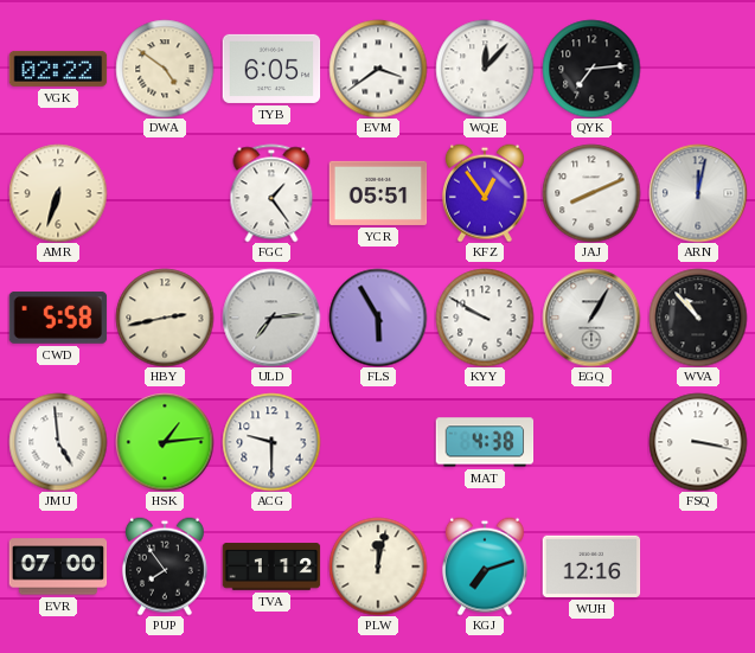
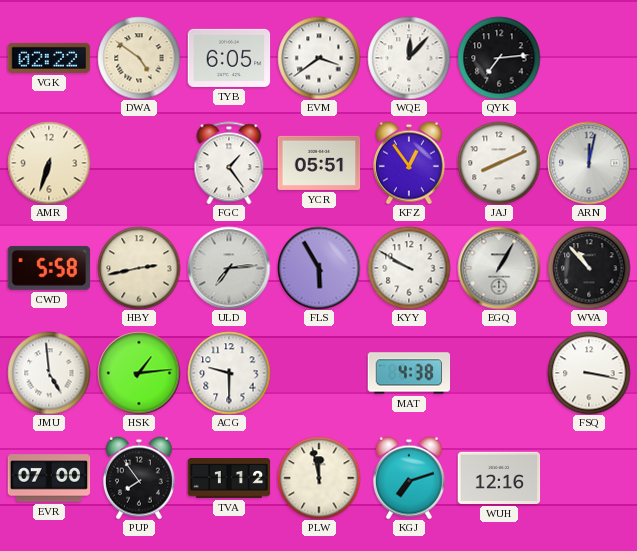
PLW: 12:02 -> 11:58
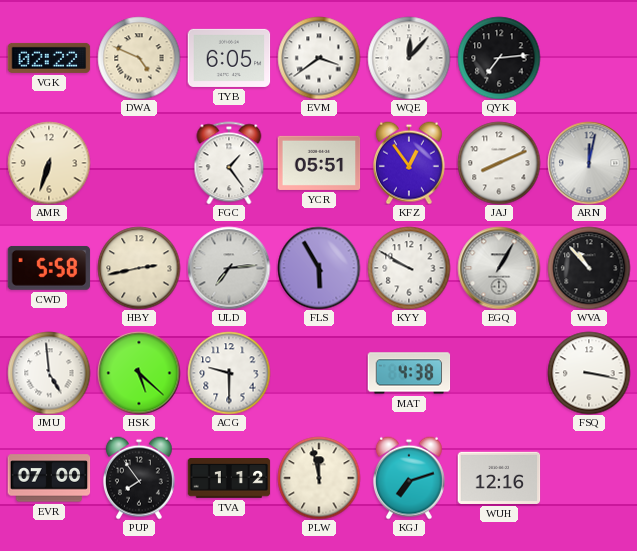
DWA: 4:51 -> 4:49
HSK: 1:14 -> 5:22
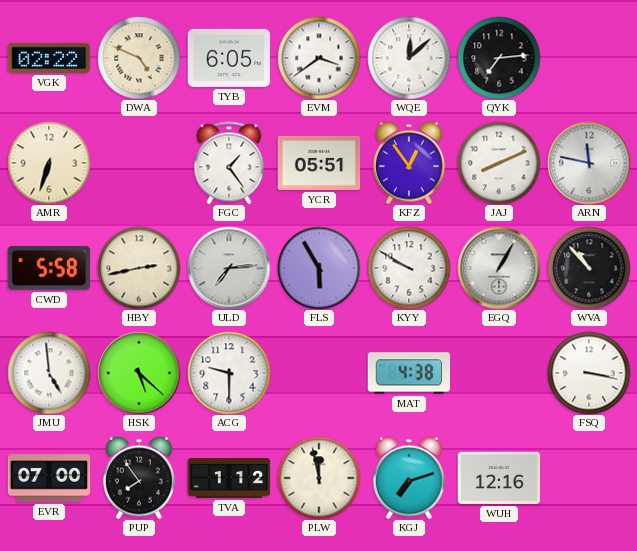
WQE: 12:07 -> 12:08
ARN: 12:02 -> 11:47
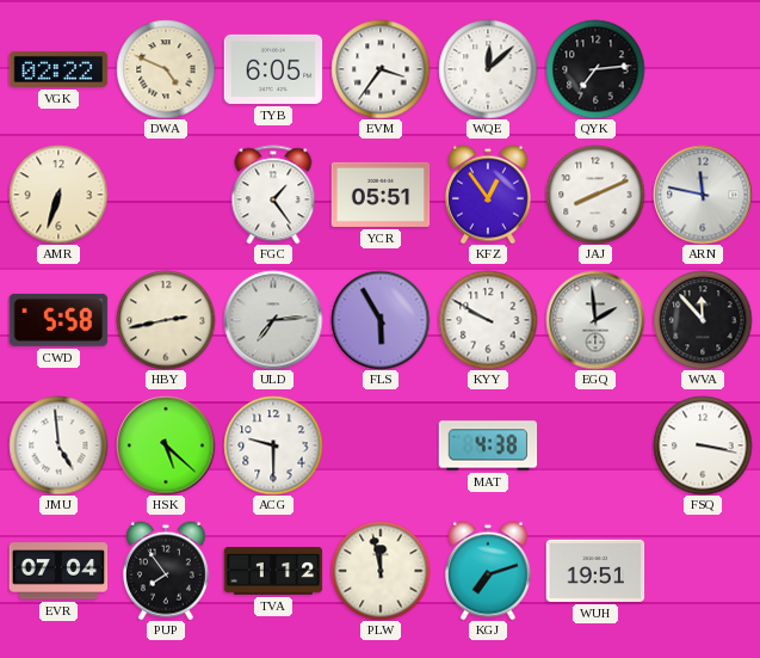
EVM: 3:39 -> 3:36
EGQ: 1:05 -> 1:59
WVA: 10:53 -> 11:53
EVR: 07:00 -> 07:04
WUH: 12:16 -> 19:51
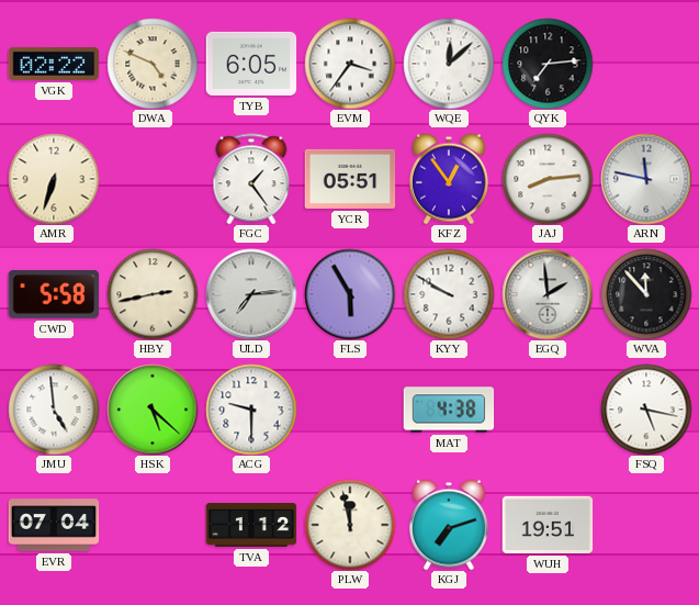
JAJ: 8:11 -> 8:14
FSQ: 3:17 -> 5:17
PUP: 7:54 -> none
